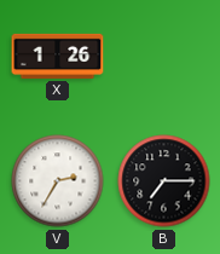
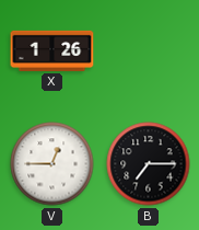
V: 2:35 -> 12:45
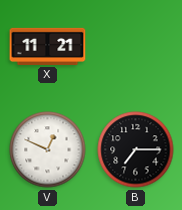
X: 1:26 -> 11:21
V: 12:45 -> 12:49
